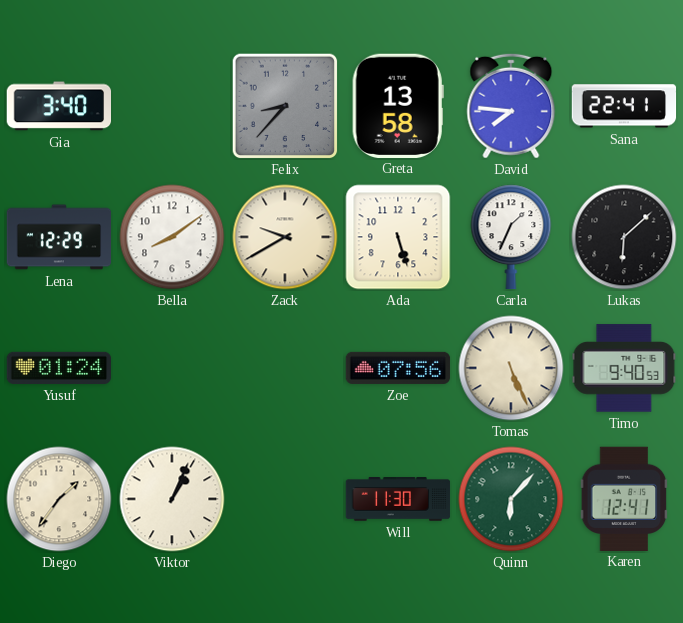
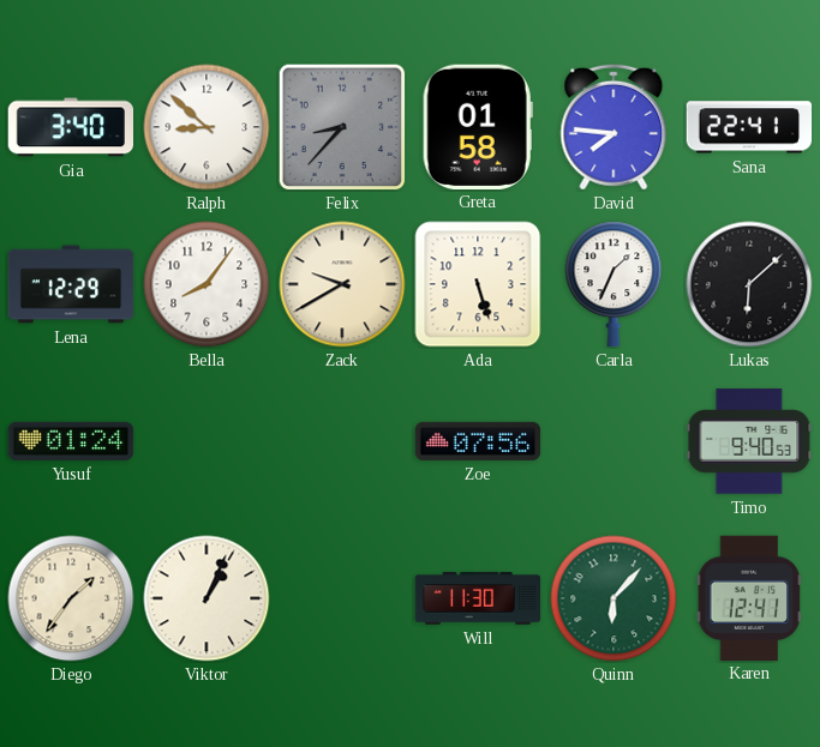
Ralph: none -> 8:52
Greta: 13:58 -> 01:58
Bella: 8:09 -> 8:06
Tomas: 5:26 -> none
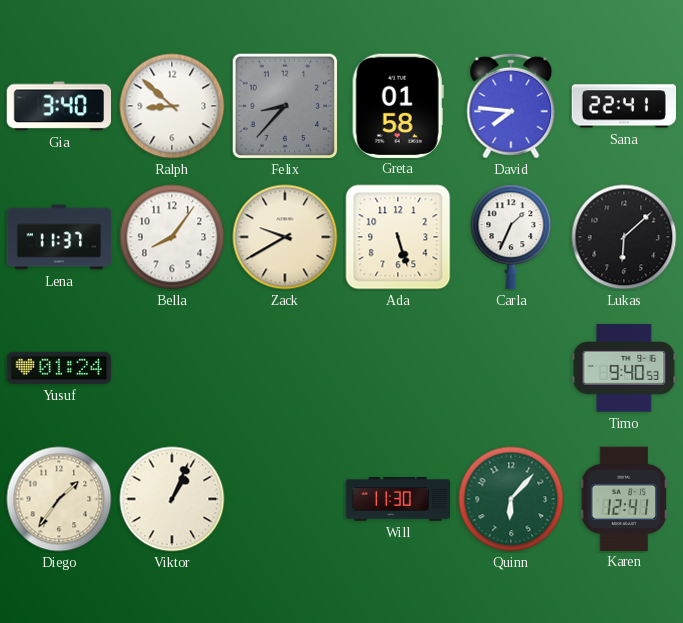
Lena: 12:29 -> 11:37
Zoe: 07:56 -> none
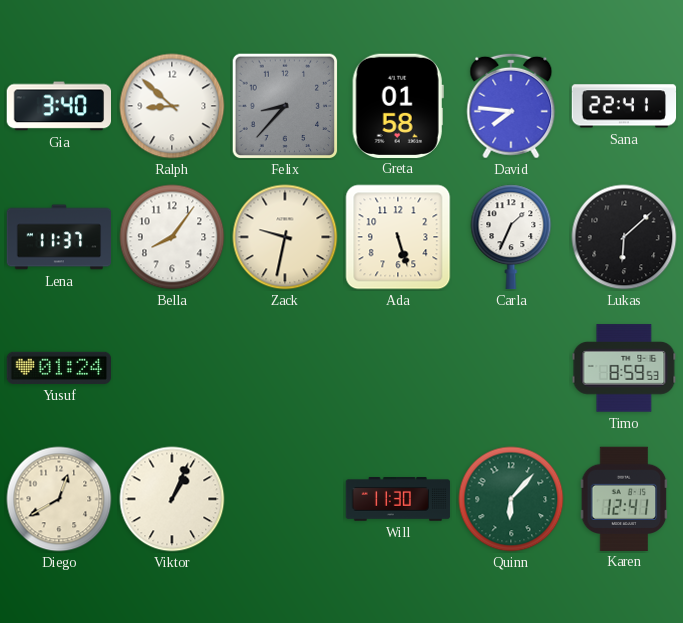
Zack: 9:40 -> 9:32
Timo: 9:40 -> 8:59
Diego: 1:36 -> 12:40
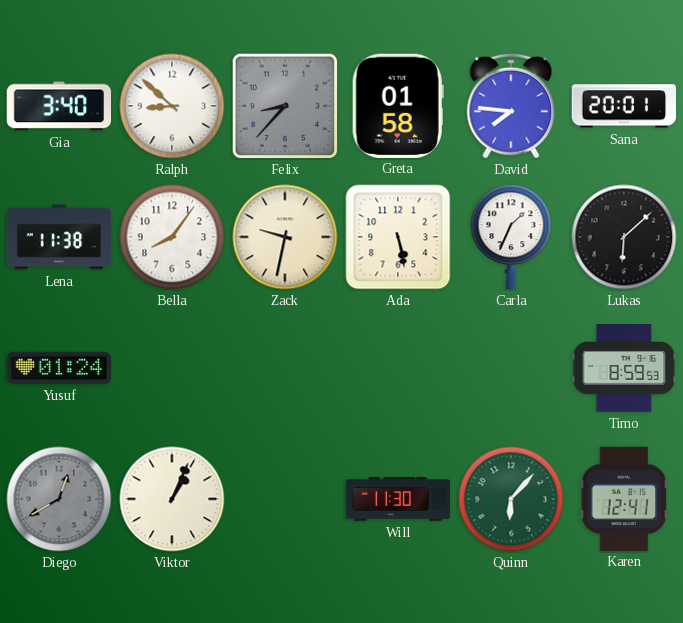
Sana: 22:41 -> 20:01
Lena: 11:37 -> 11:38
Ada: 5:27 -> 5:28
Diego dial: cream -> grey
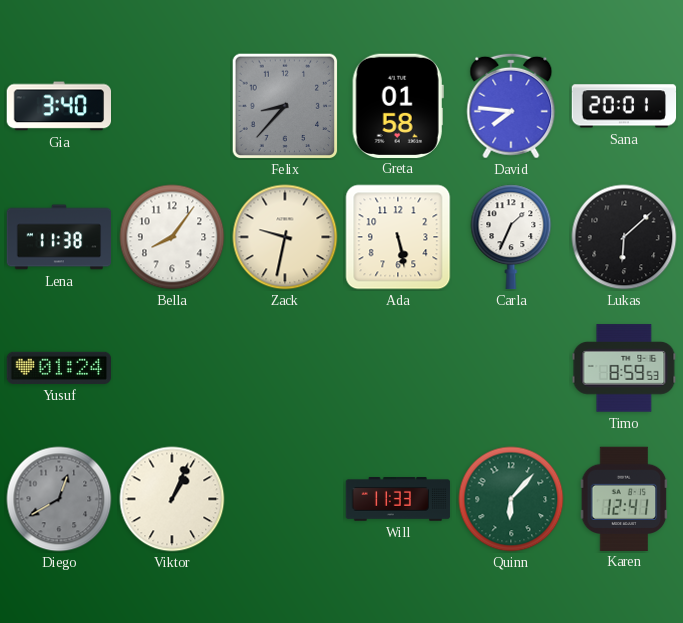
Ralph: 8:52 -> none
Will: 11:30 -> 11:33
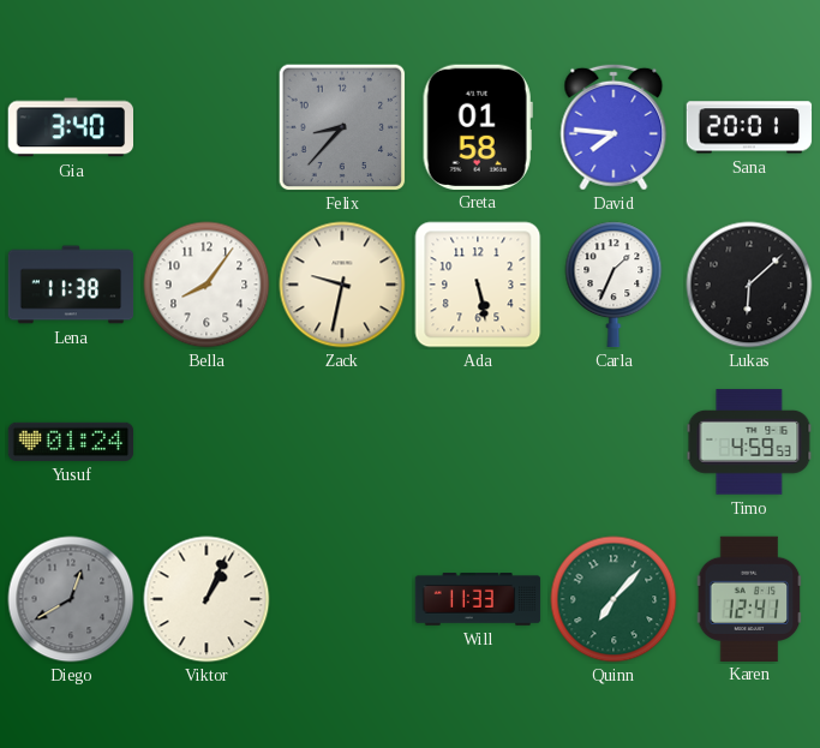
Timo: 8:59 -> 4:59
Quinn: 6:07 -> 7:07
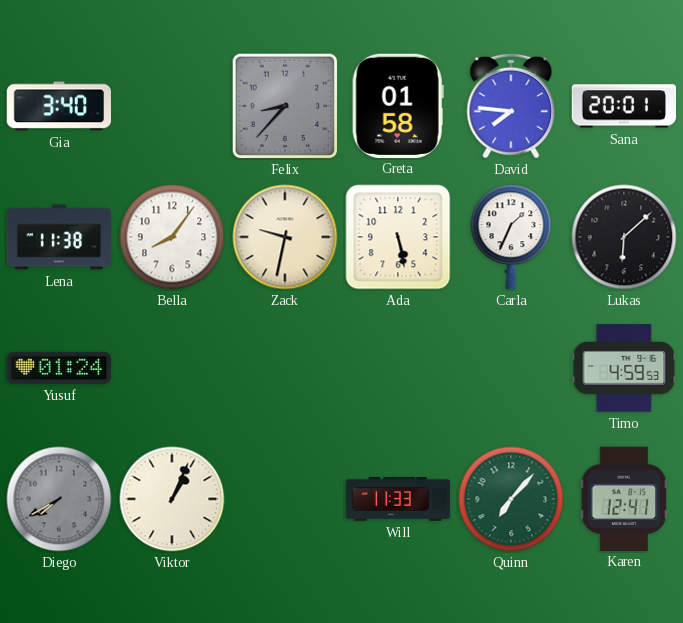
Diego: 12:40 -> 7:40
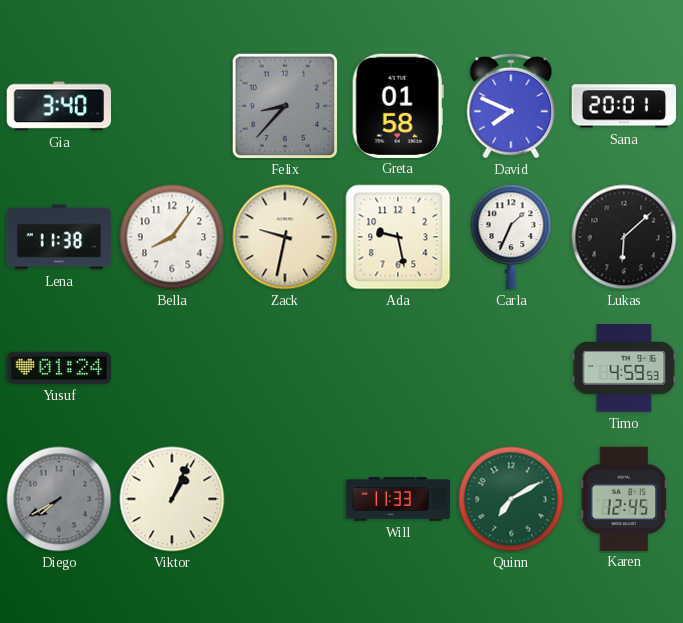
David: 7:46 -> 7:49
Ada: 5:28 -> 9:28
Quinn: 7:07 -> 7:10
Karen: 12:41 -> 12:45
